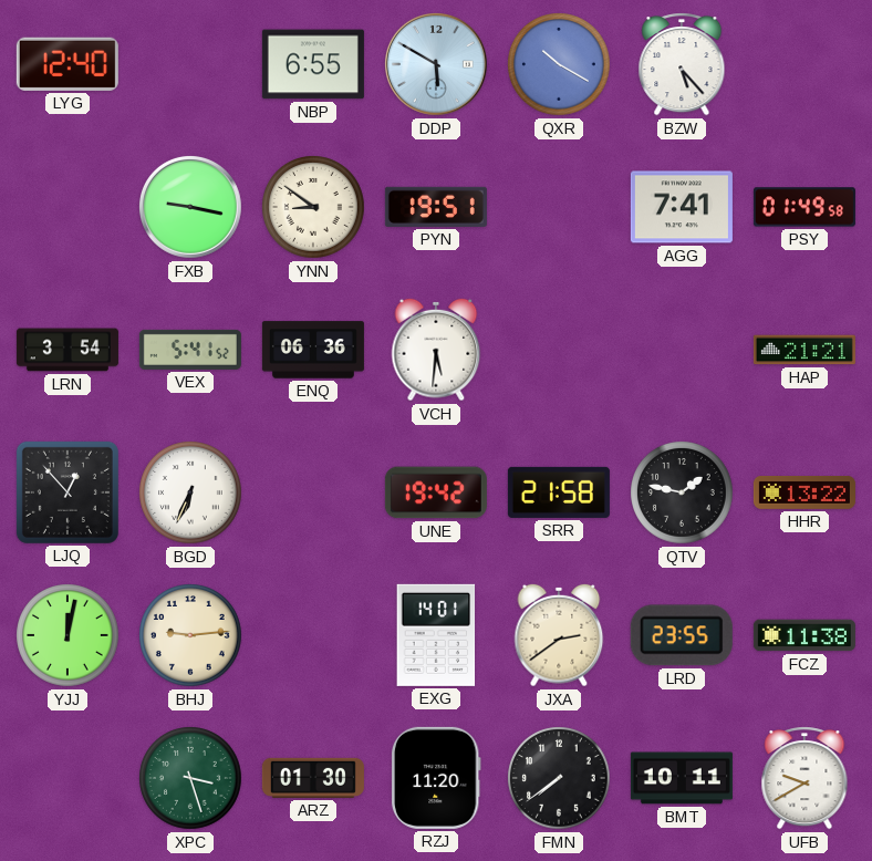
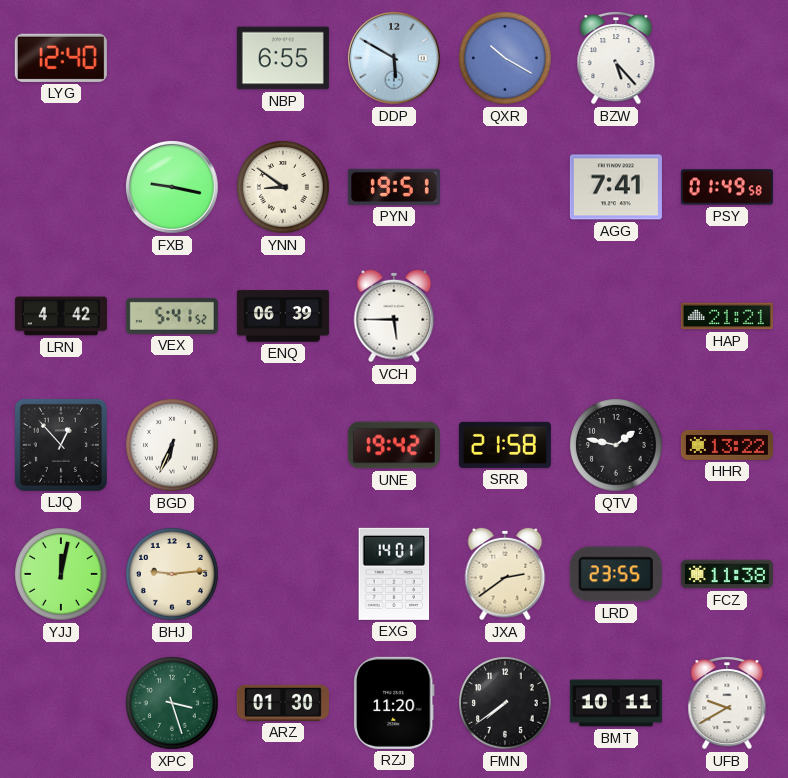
LRN: 3:54 -> 4:42
ENQ: 06:36 -> 06:39
VCH: 5:31 -> 5:45
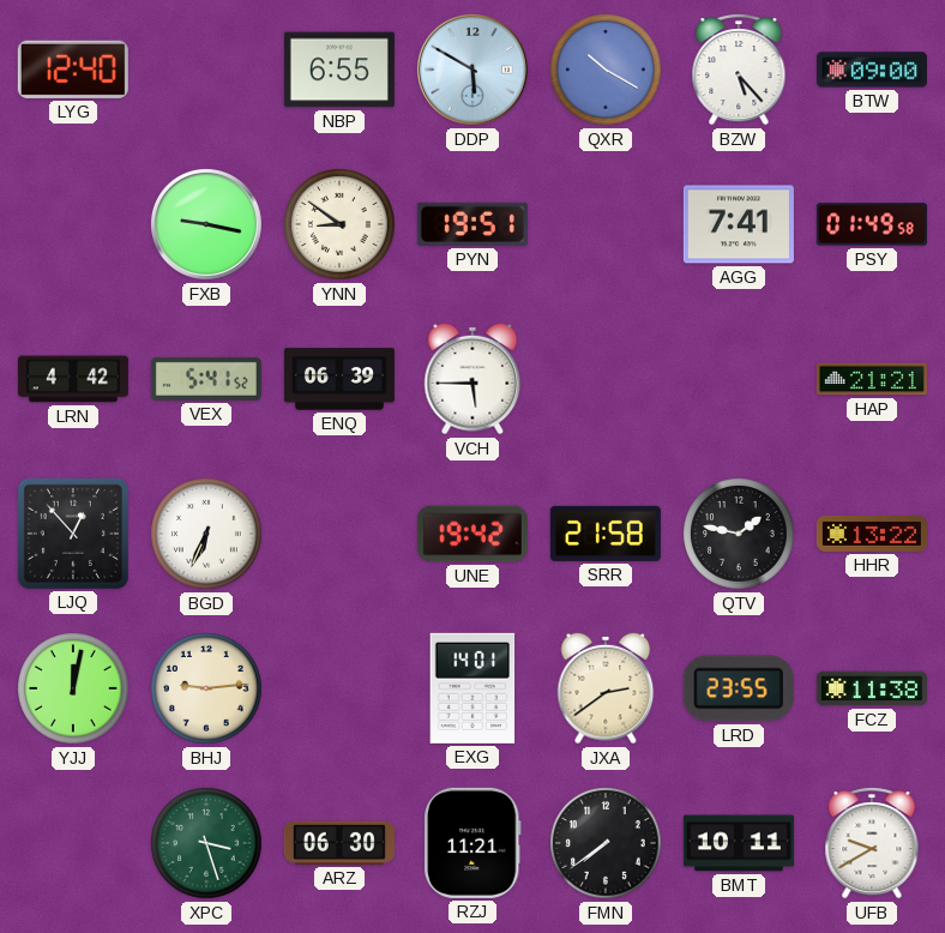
BTW: none -> 09:00
ARZ: 01:30 -> 06:30
RZJ: 11:20 -> 11:21
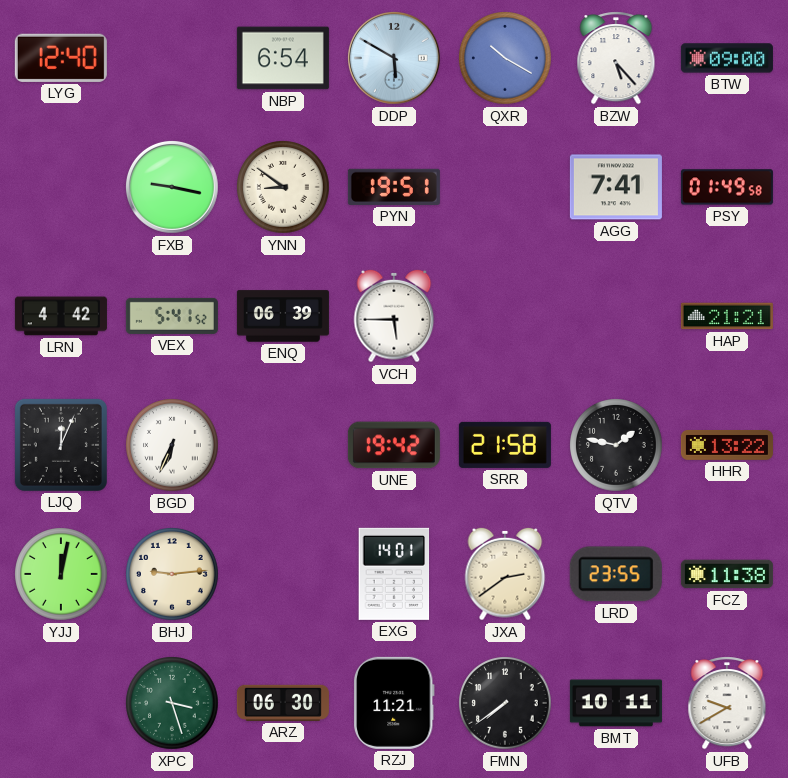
NBP: 6:55 -> 6:54
LJQ: 12:53 -> 12:04
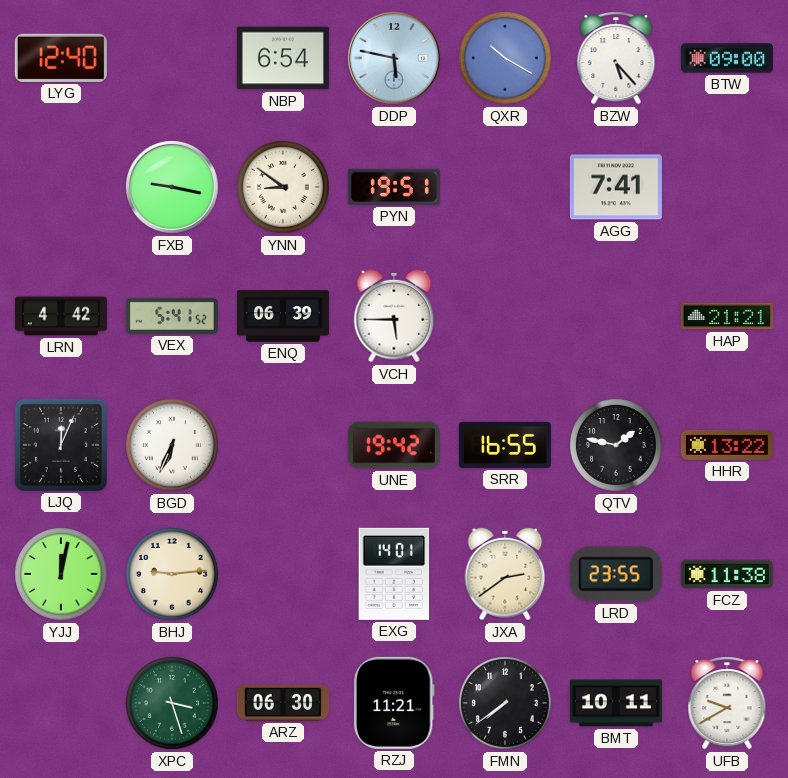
DDP: 5:50 -> 5:47
PSY: 01:49 -> none
SRR: 21:58 -> 16:55
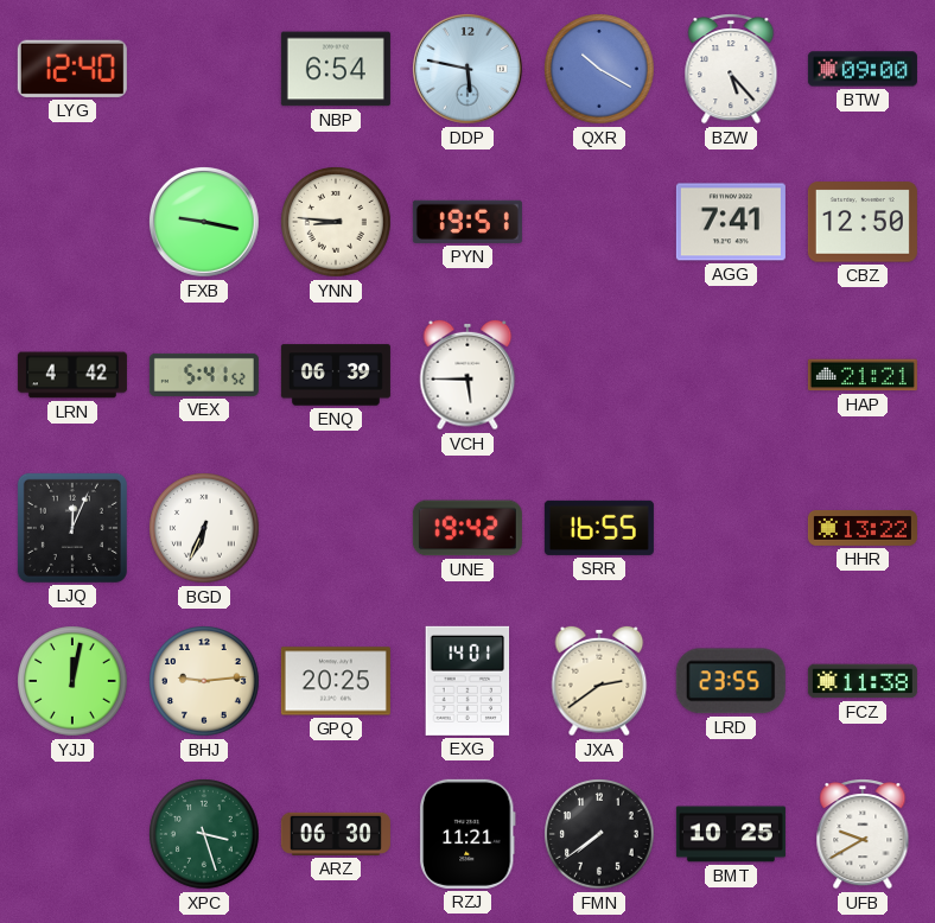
YNN: 8:51 -> 8:46
CBZ: none -> 12:50
QTV: 1:47 -> none
GPQ: none -> 20:25
BMT: 10:11 -> 10:25
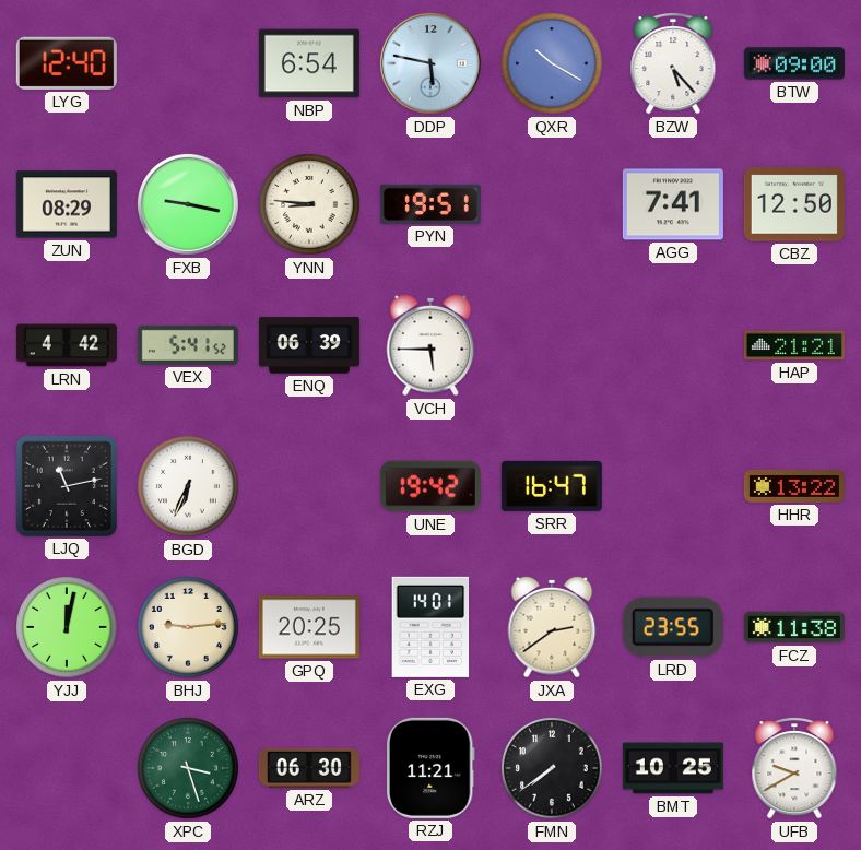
ZUN: none -> 08:29
LJQ: 12:04 -> 11:13
SRR: 16:55 -> 16:47
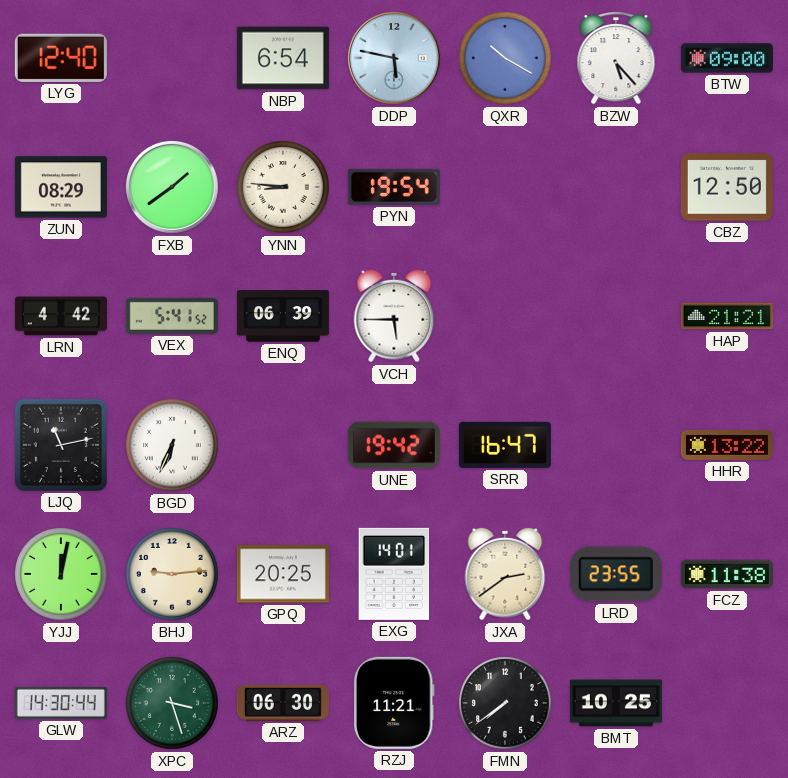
FXB: 9:17 -> 1:39
PYN: 19:51 -> 19:54
AGG: 7:41 -> none
GLW: none -> 14:30
UFB: 9:40 -> none
